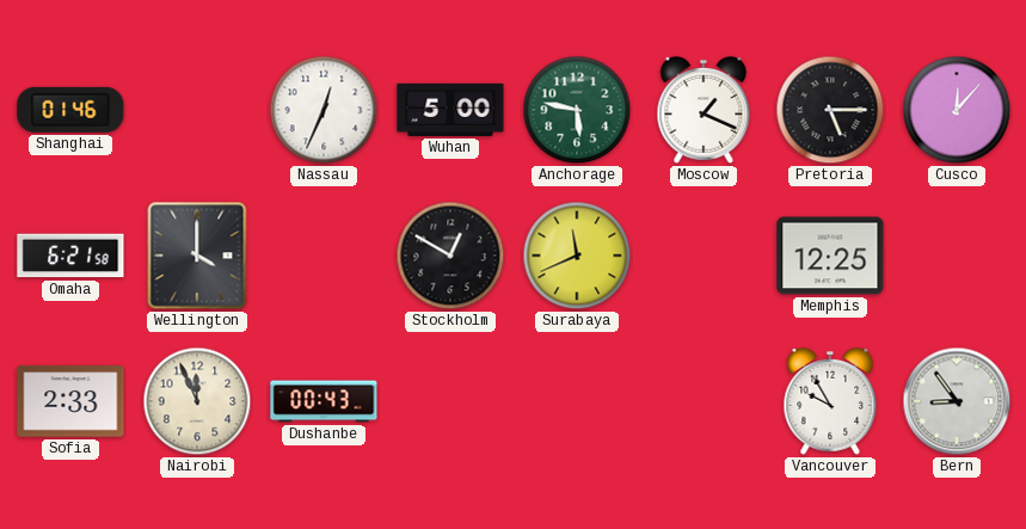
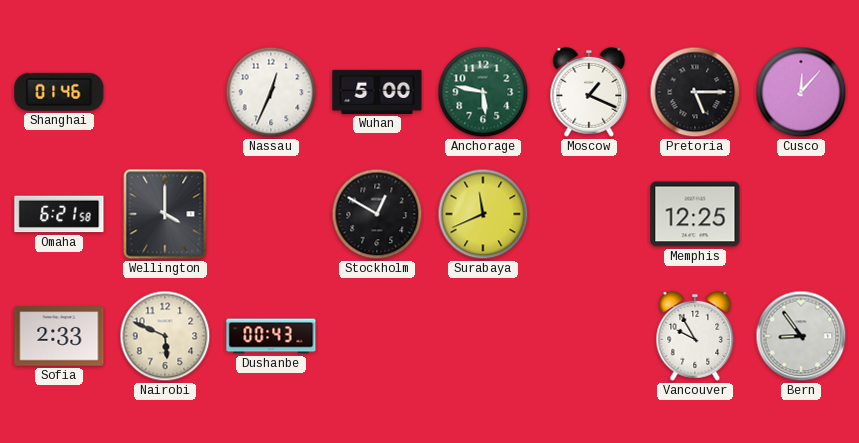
Nairobi: 11:56 -> 5:49
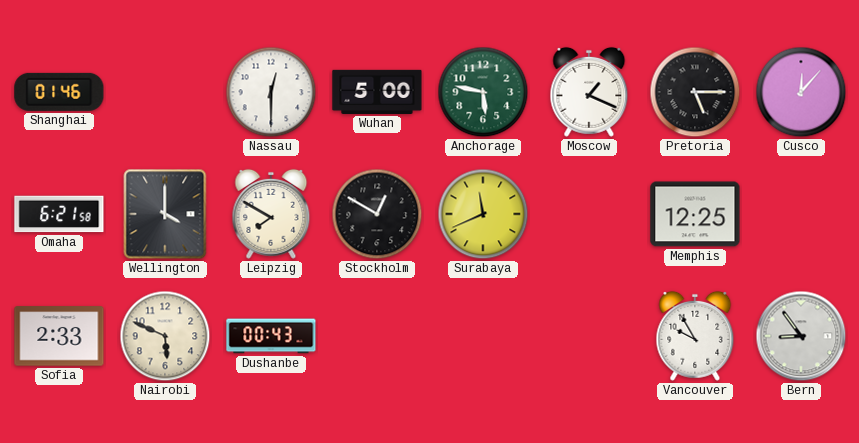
Nassau: 12:34 -> 12:30
Leipzig: none -> 7:50
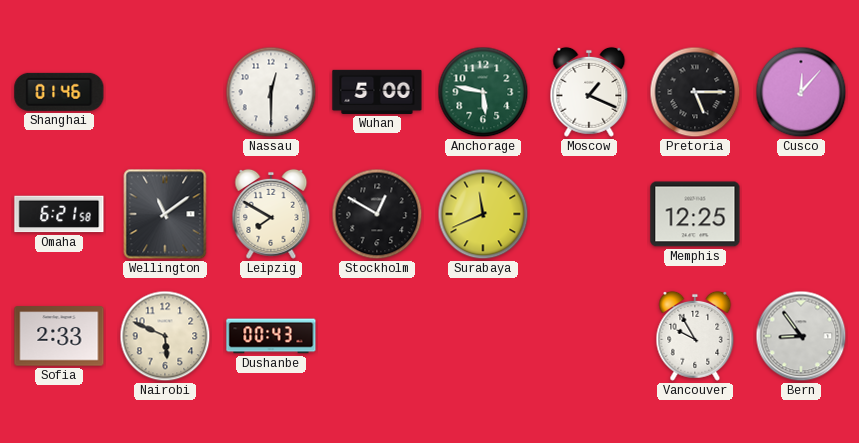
Wellington: 4:00 -> 11:09
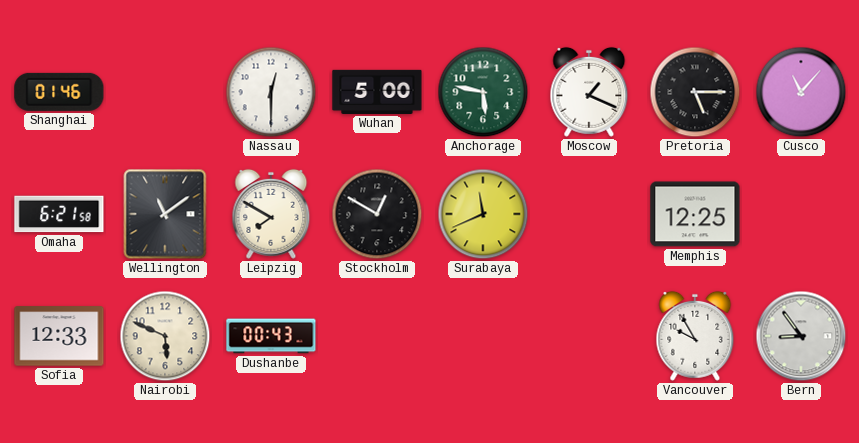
Cusco: 12:07 -> 11:07
Sofia: 2:33 -> 12:33
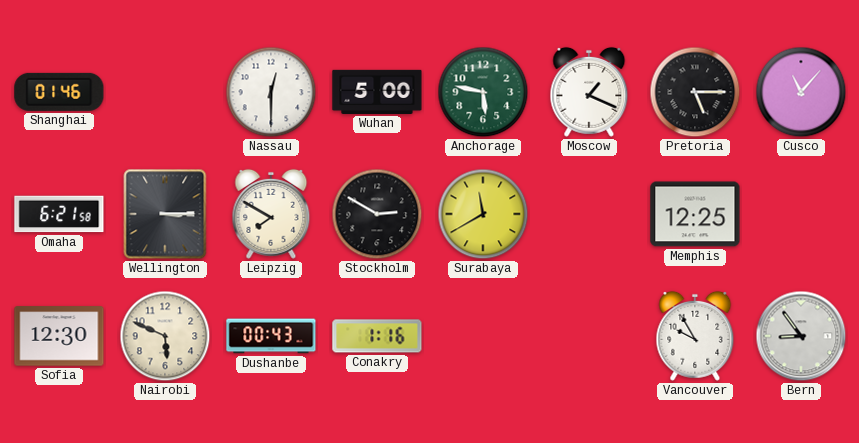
Wellington: 11:09 -> 3:15
Stockholm: 12:50 -> 2:50
Surabaya: 11:41 -> 11:40
Sofia: 12:33 -> 12:30
Conakry: none -> 1:16
